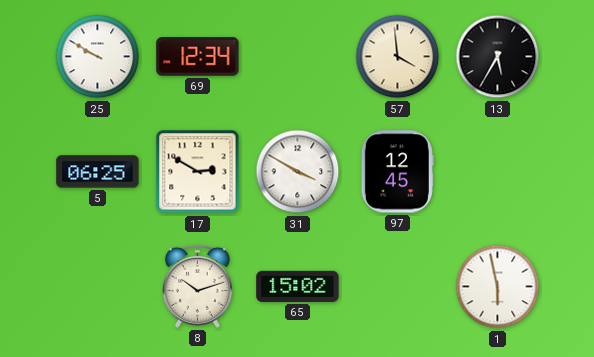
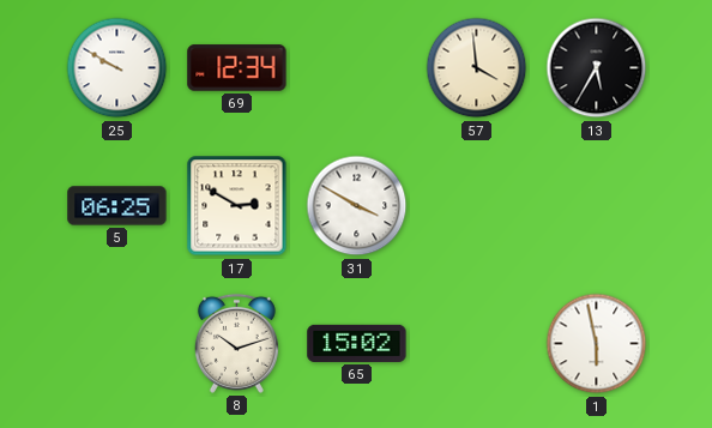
97: 12:45 -> none
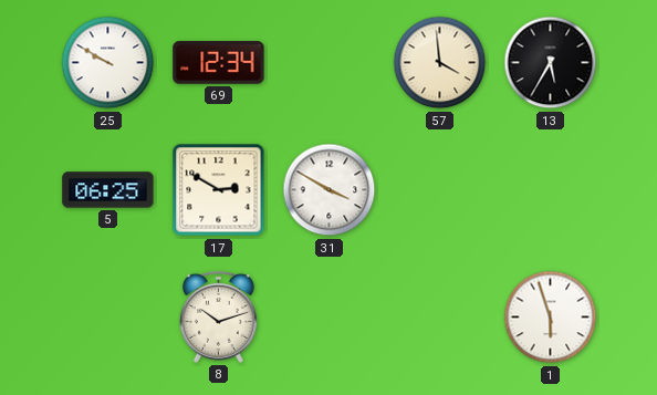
65: 15:02 -> none
1: 5:58 -> 5:57
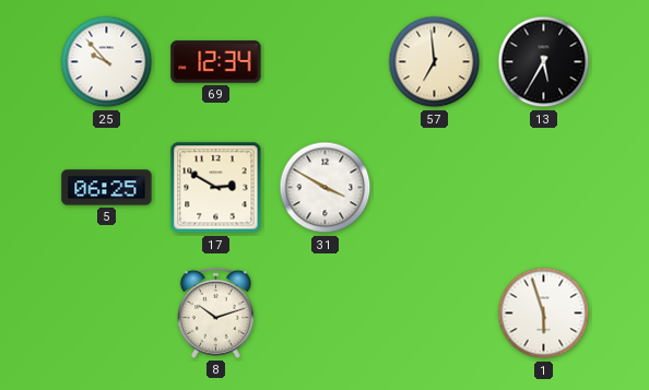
25: 9:50 -> 9:53
57: 3:59 -> 6:59
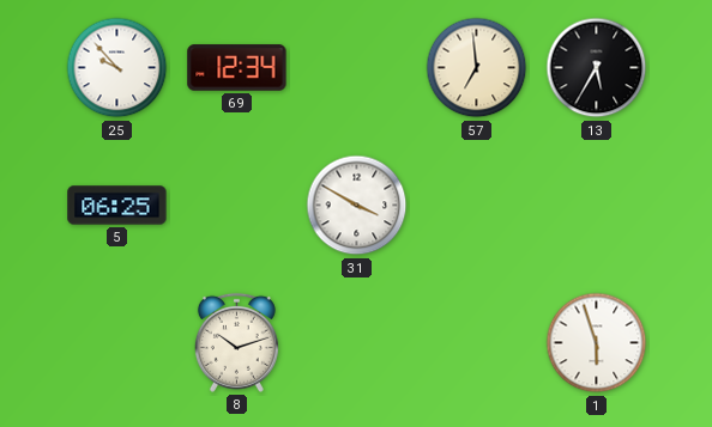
17: 2:50 -> none
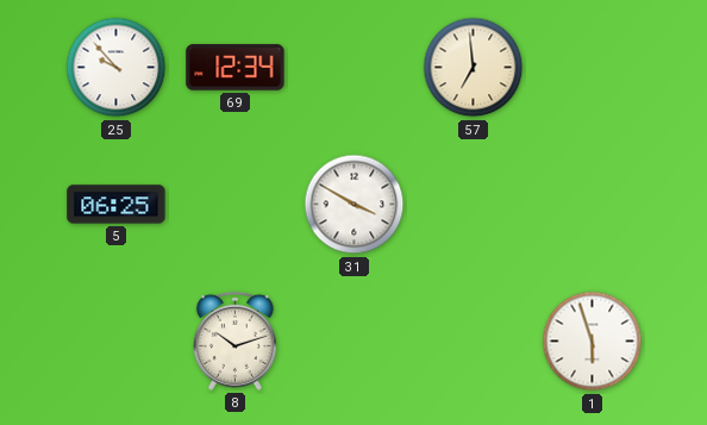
13: 5:35 -> none
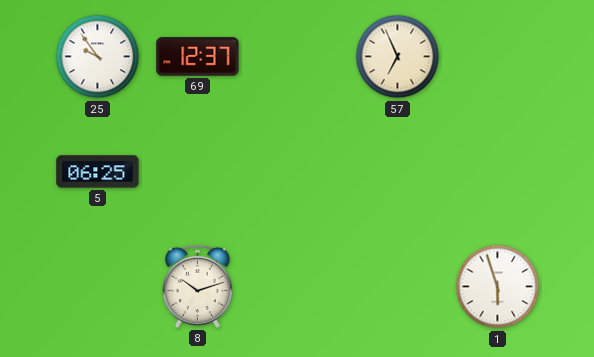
25: 9:53 -> 9:54
69: 12:34 -> 12:37
57: 6:59 -> 6:56
31: 3:50 -> none
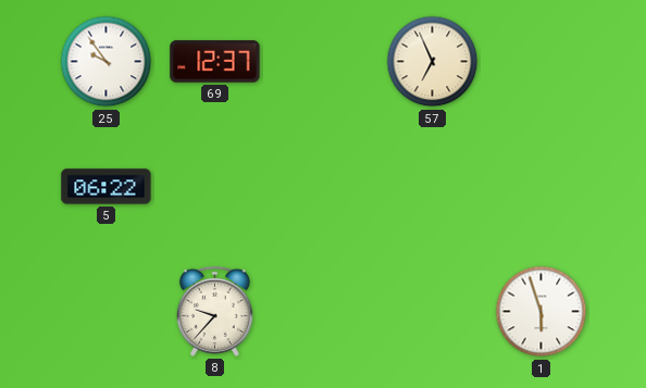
5: 06:25 -> 06:22
8: 10:12 -> 9:37
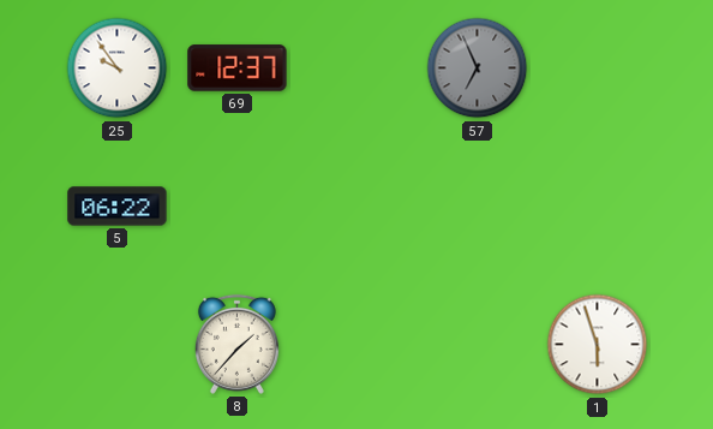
57 dial: cream -> grey
8: 9:37 -> 1:37
